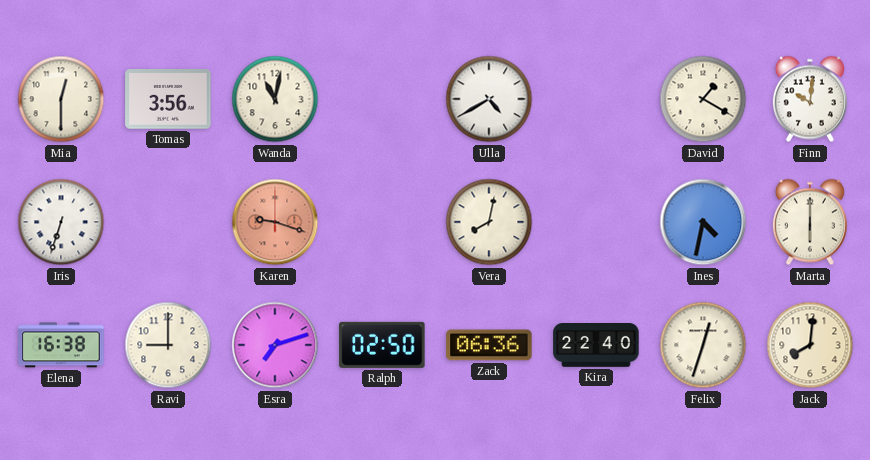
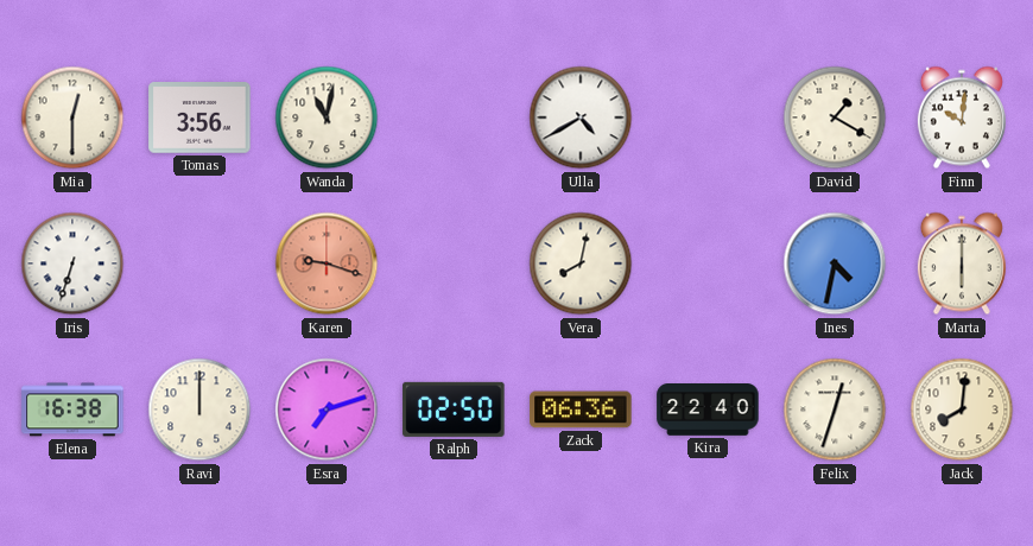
Ravi: 9:00 -> 12:00
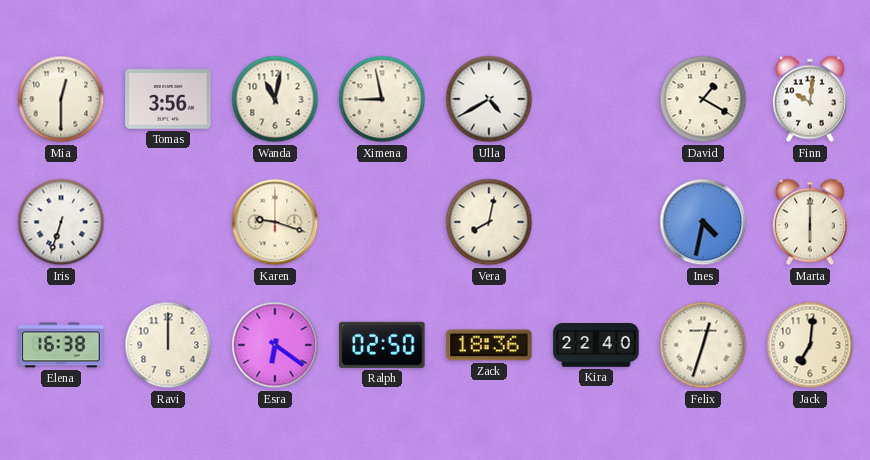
Ximena: none -> 8:58
Karen dial: salmon -> cream
Esra: 7:12 -> 6:21
Zack: 06:36 -> 18:36
Jack: 8:01 -> 7:01
